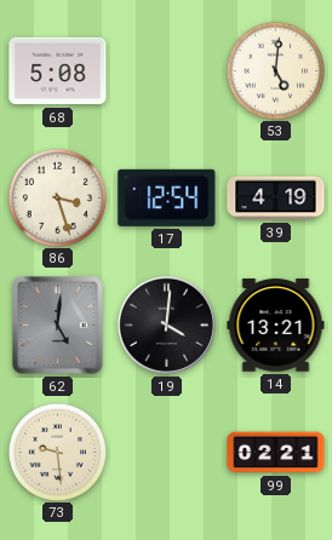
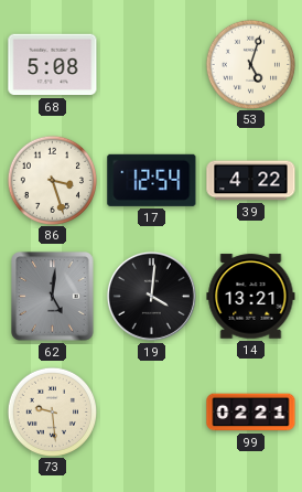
53: 5:01 -> 5:03
39: 4:19 -> 4:22
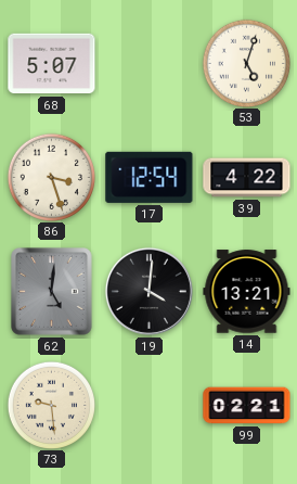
68: 5:08 -> 5:07
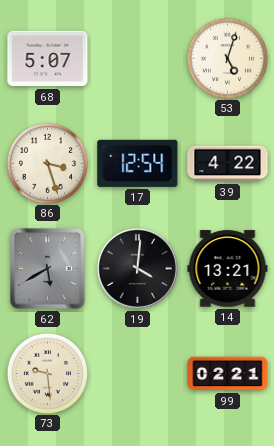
62: 5:01 -> 5:40
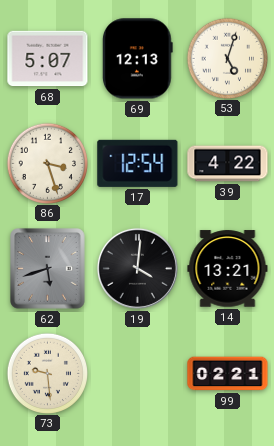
69: none -> 12:13
62: 5:40 -> 5:42
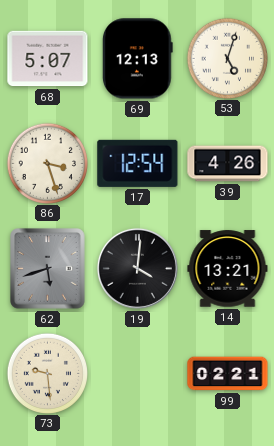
39: 4:22 -> 4:26
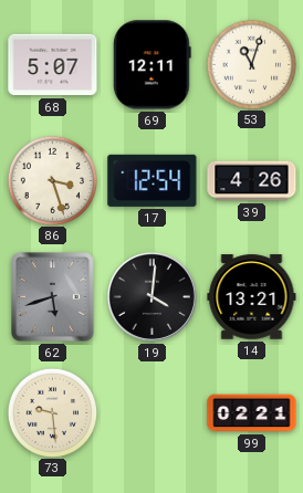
69: 12:13 -> 12:11
53: 5:03 -> 11:03
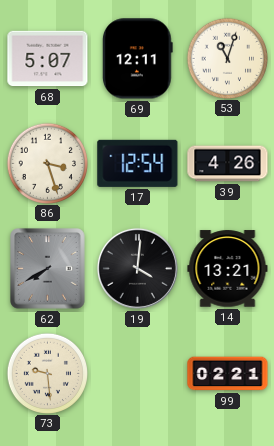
62: 5:42 -> 7:40
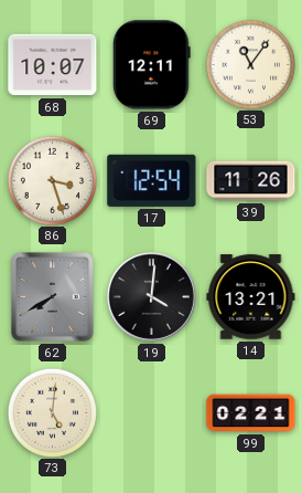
68: 5:07 -> 10:07
53: 11:03 -> 11:06
39: 4:26 -> 11:26
73: 9:29 -> 5:01
